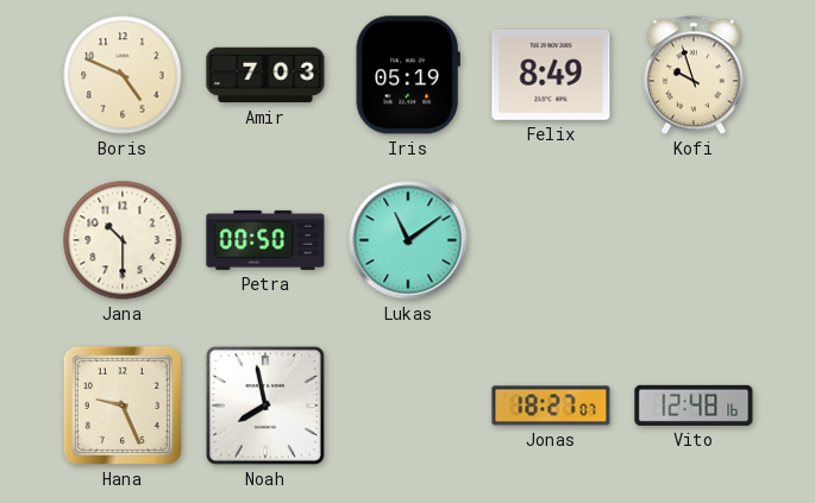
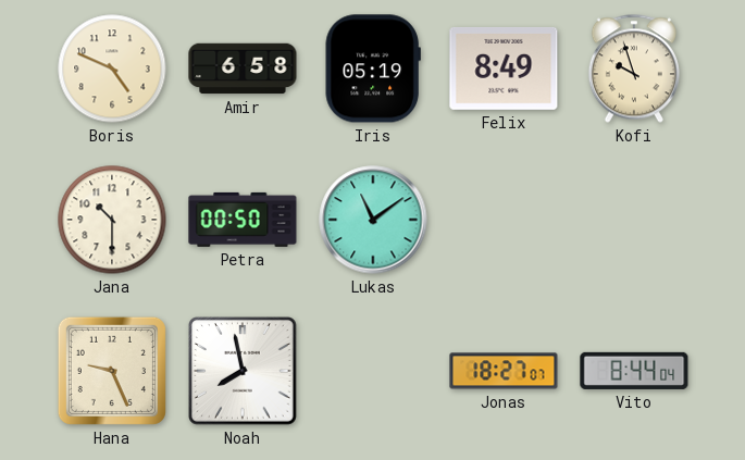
Amir: 7:03 -> 6:58
Vito: 12:48 -> 8:44
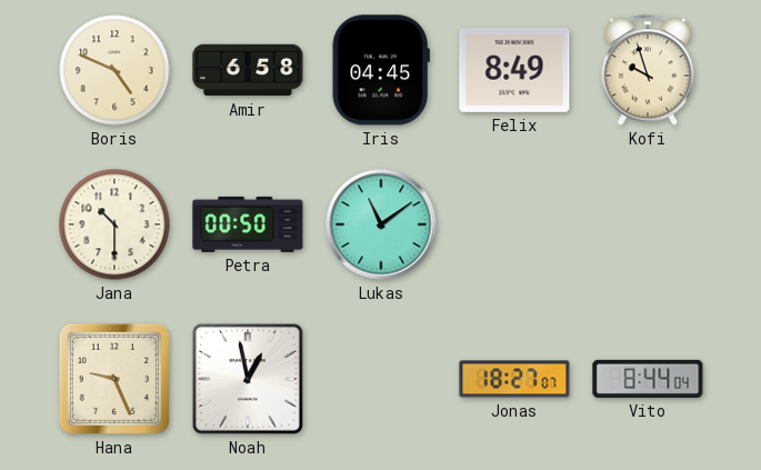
Iris: 05:19 -> 04:45
Noah: 7:58 -> 12:58
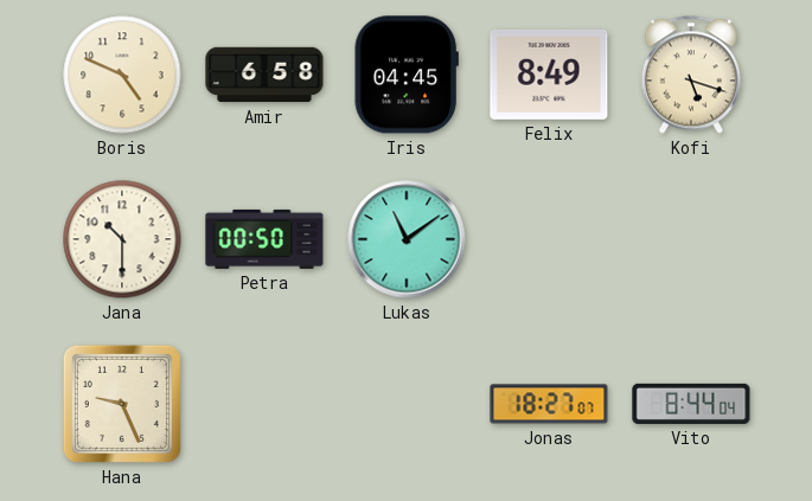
Kofi: 9:57 -> 5:18
Noah: 12:58 -> none
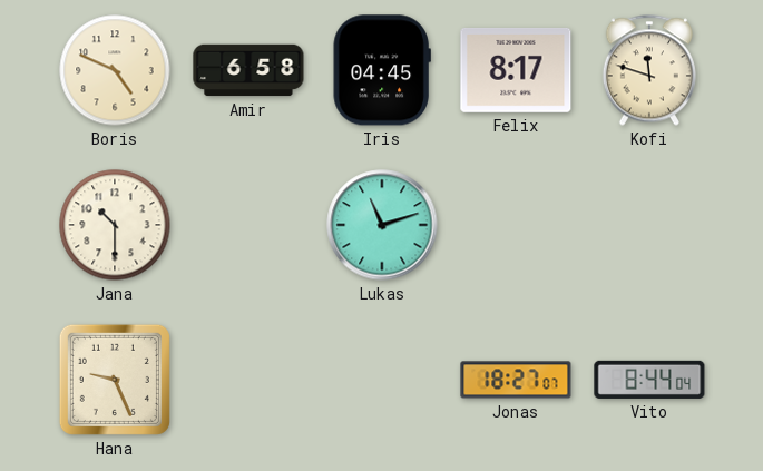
Felix: 8:49 -> 8:17
Kofi: 5:18 -> 11:48
Petra: 00:50 -> none
Lukas: 11:09 -> 11:12
